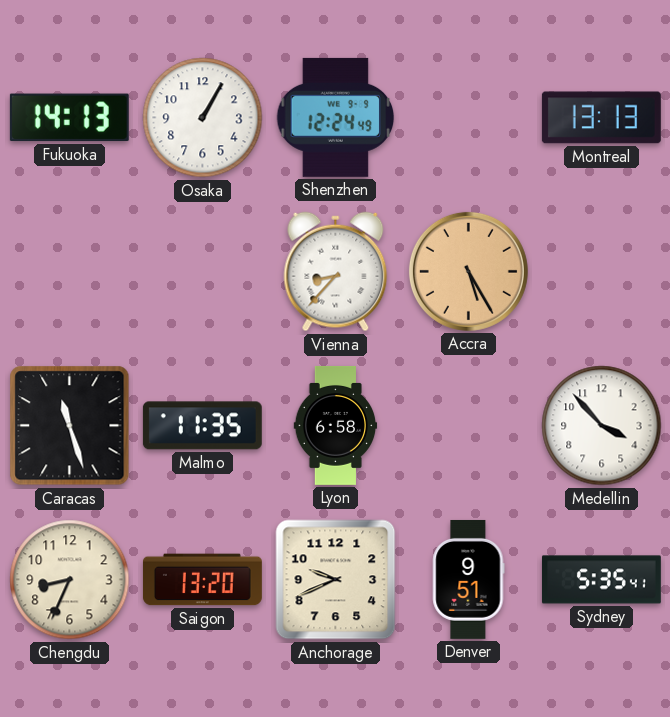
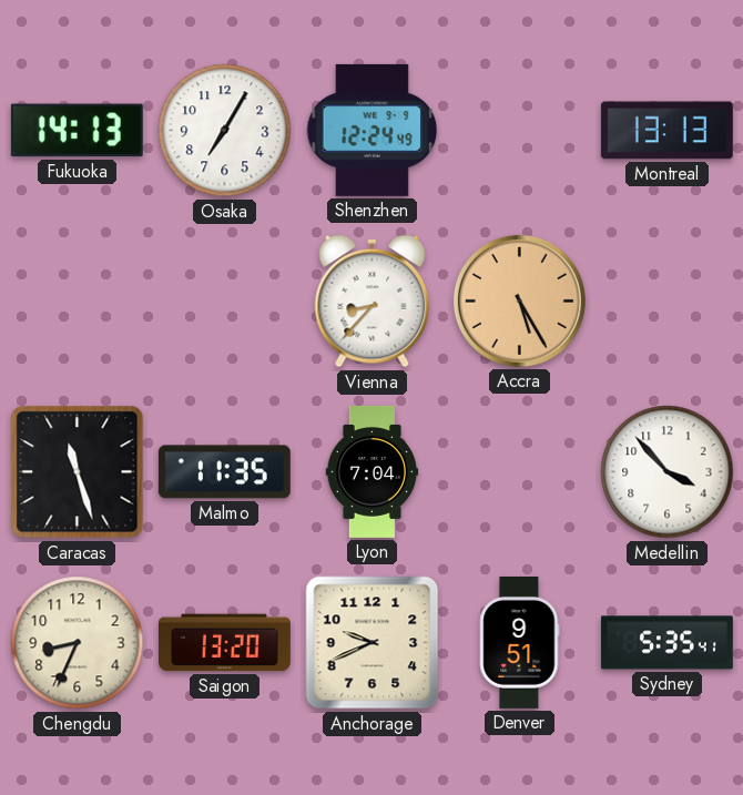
Osaka: 1:05 -> 7:05
Lyon: 6:58 -> 7:04
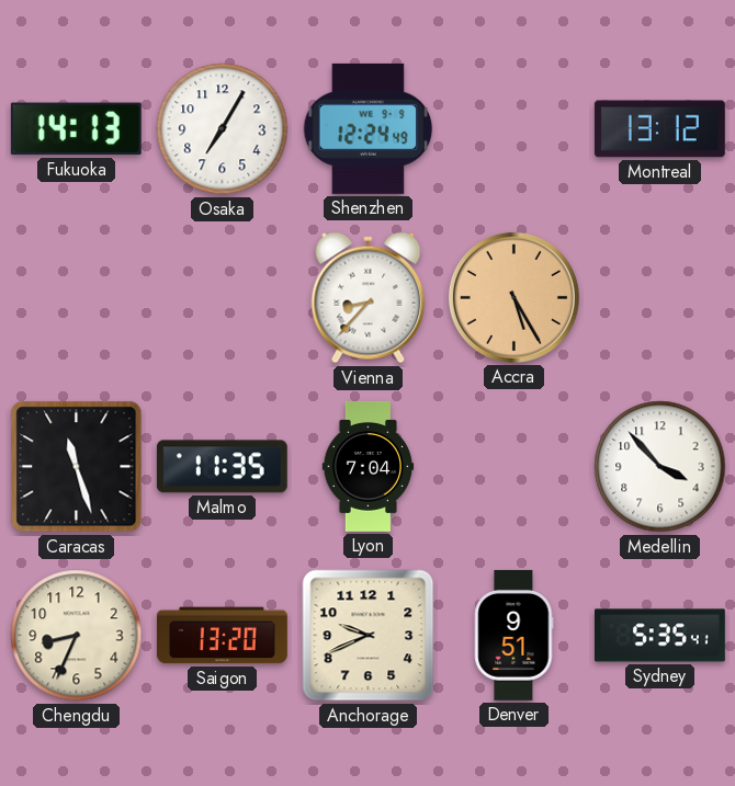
Montreal: 13:13 -> 13:12
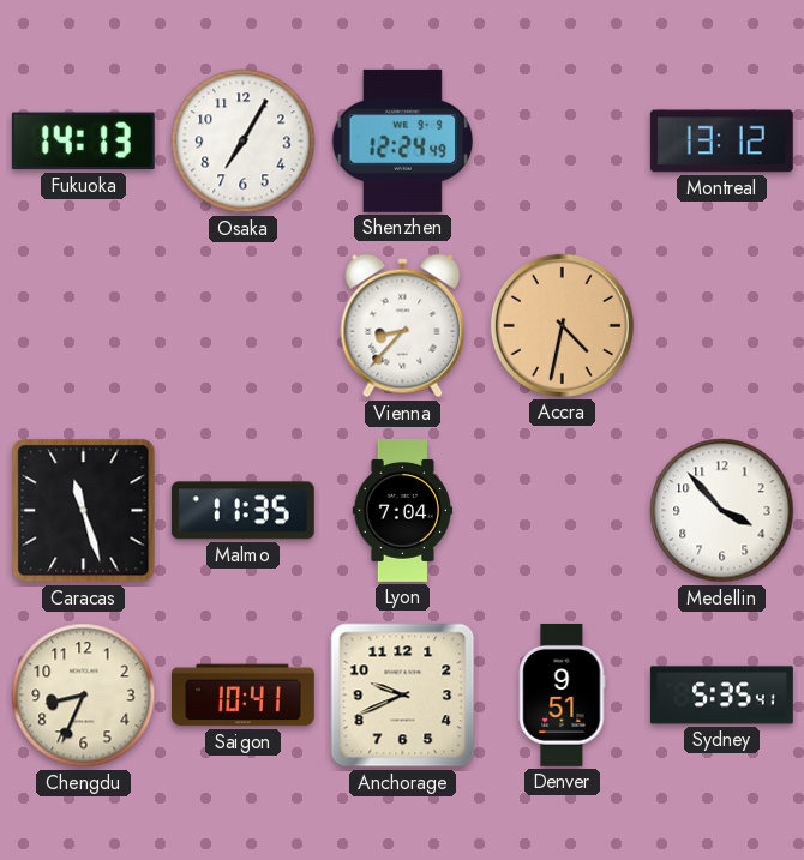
Accra: 5:25 -> 4:32
Saigon: 13:20 -> 10:41
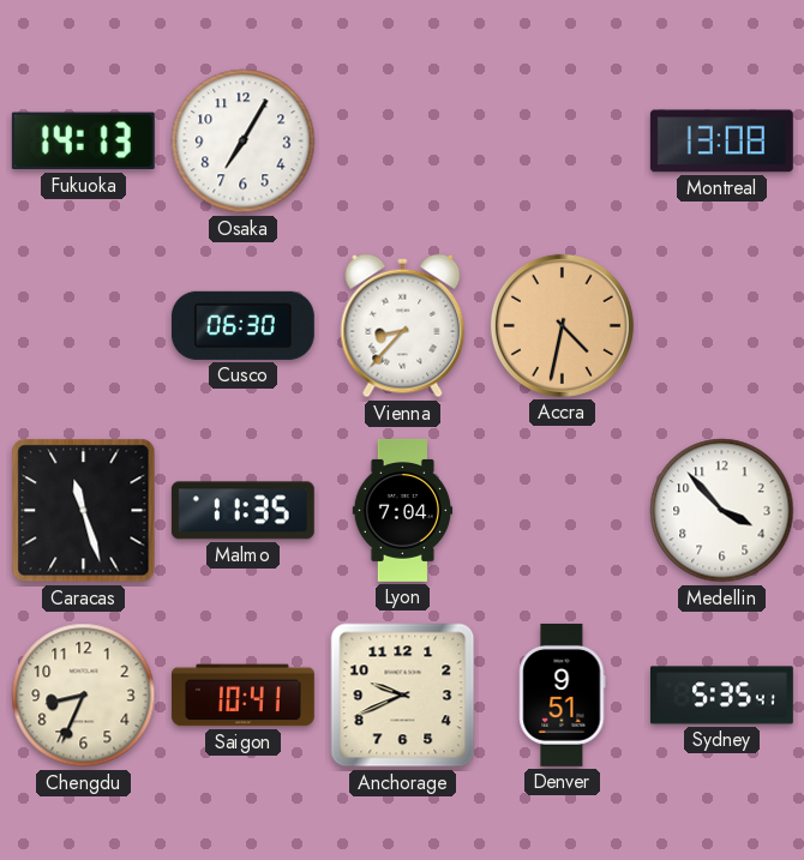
Shenzhen: 12:24 -> none
Montreal: 13:12 -> 13:08
Cusco: none -> 06:30
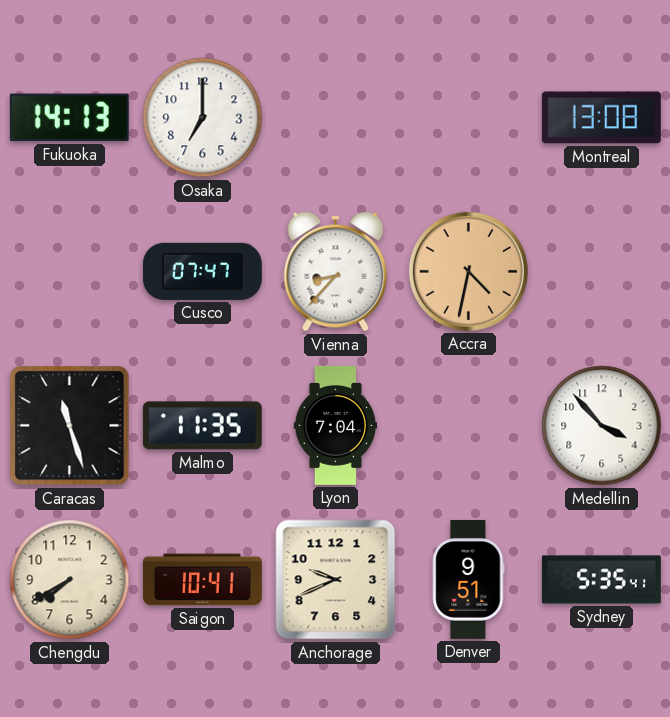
Osaka: 7:05 -> 7:00
Cusco: 06:30 -> 07:47
Chengdu: 8:34 -> 7:40
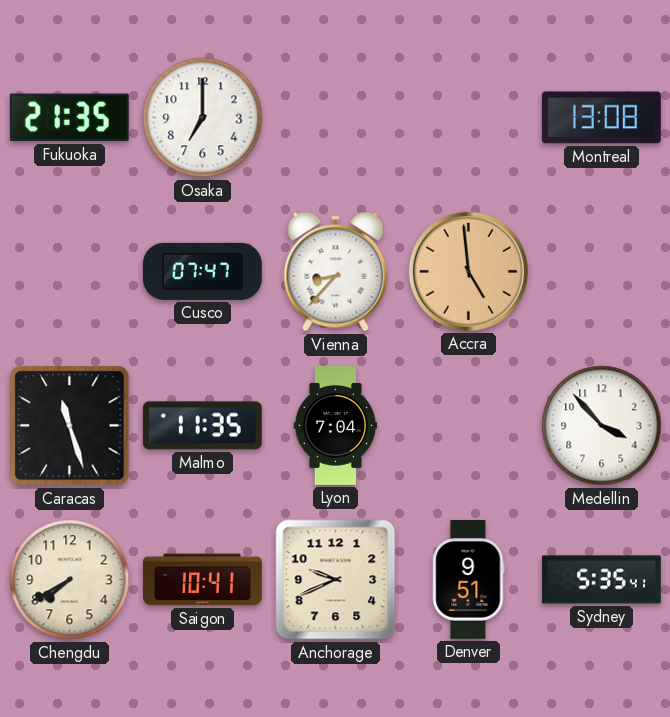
Fukuoka: 14:13 -> 21:35
Accra: 4:32 -> 4:59
